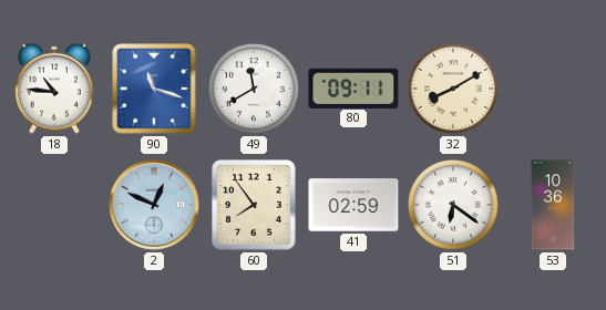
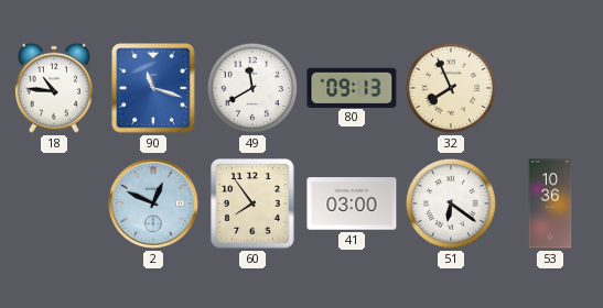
80: 09:11 -> 09:13
32: 8:10 -> 7:56
41: 02:59 -> 03:00
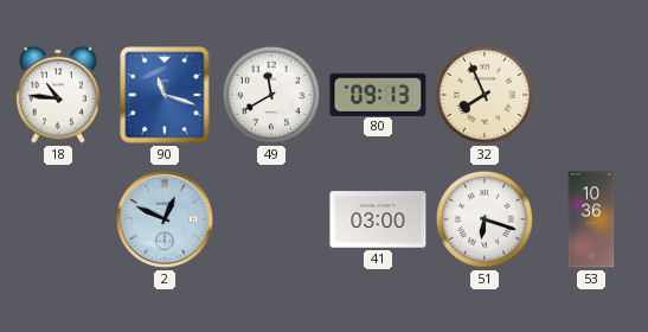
60: 7:54 -> none
51: 6:21 -> 6:18
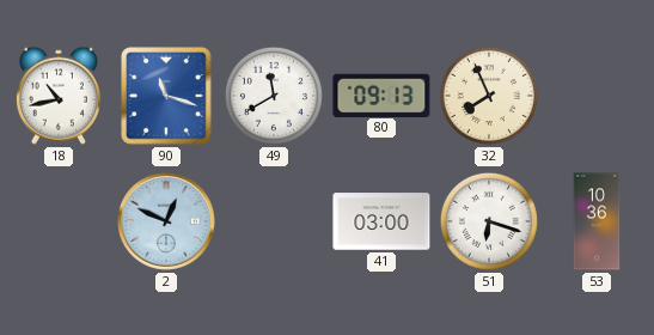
18: 10:46 -> 10:43
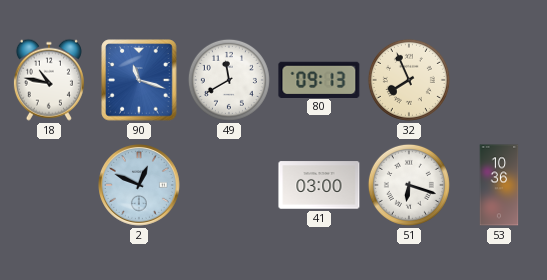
18: 10:43 -> 10:47
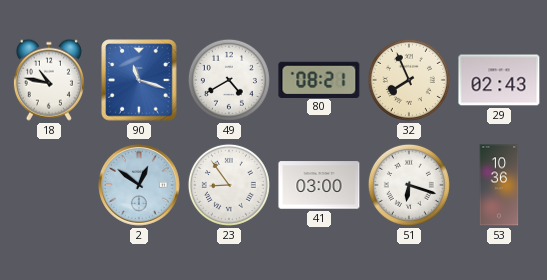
49: 11:40 -> 4:40
80: 09:13 -> 08:21
29: none -> 02:43
2: 12:49 -> 12:51
23: none -> 8:54
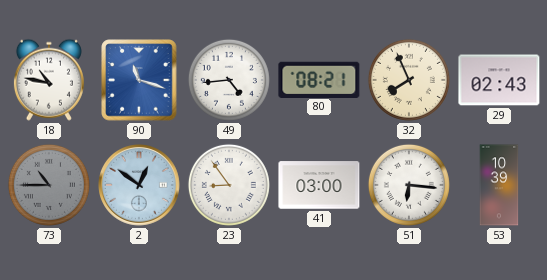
49: 4:40 -> 4:44
73: none -> 10:45
51: 6:18 -> 6:16
53: 10:36 -> 10:39
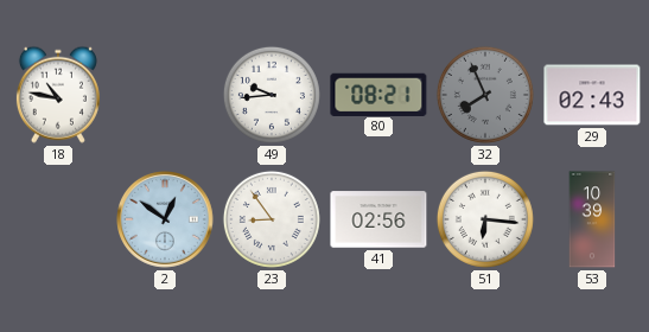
90: 11:18 -> none
49: 4:44 -> 9:44
32 dial: cream -> grey
73: 10:45 -> none
41: 03:00 -> 02:56
